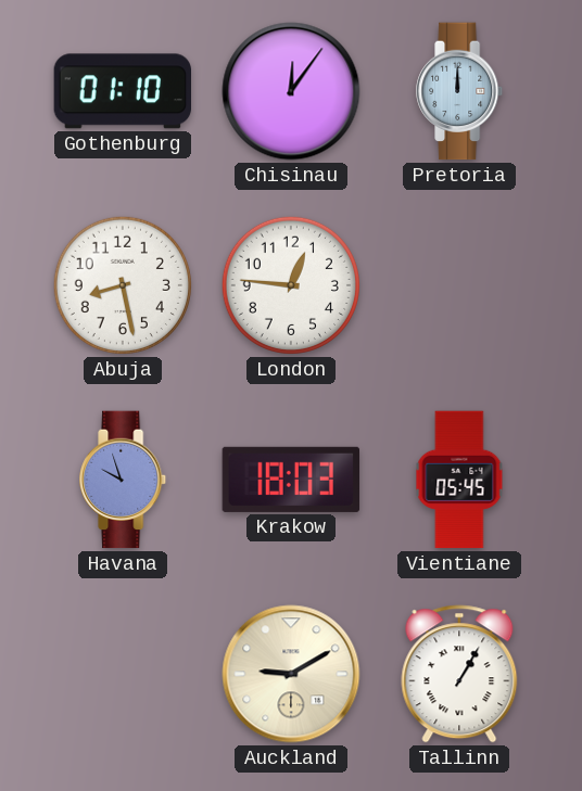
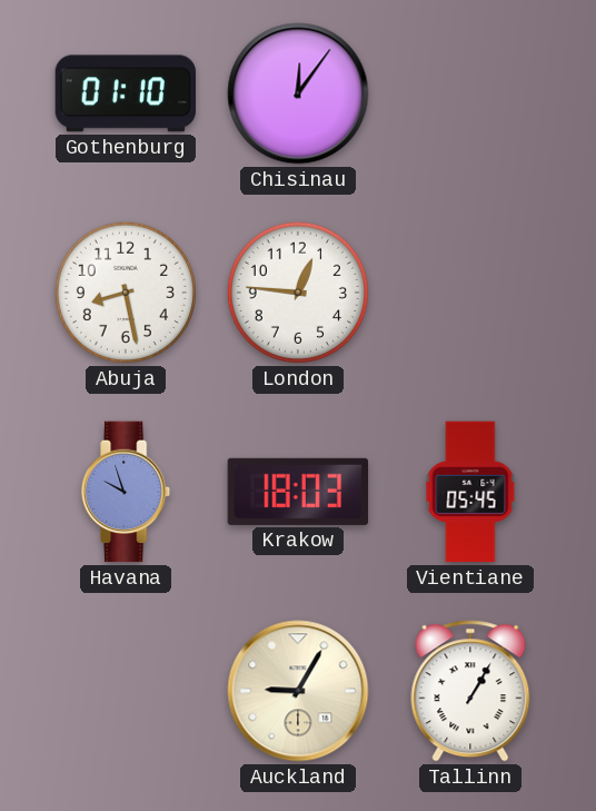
Pretoria: 12:00 -> none
Auckland: 9:10 -> 9:05
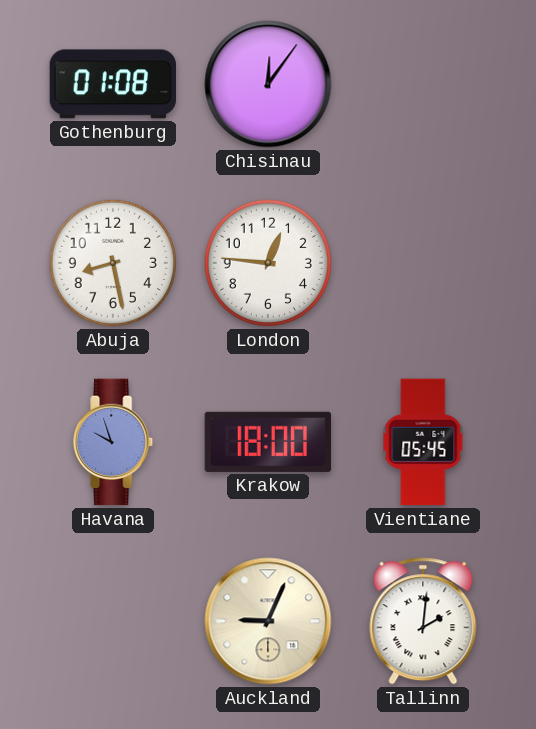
Gothenburg: 01:10 -> 01:08
Krakow: 18:03 -> 18:00
Auckland: 9:05 -> 9:04
Tallinn: 1:05 -> 2:01
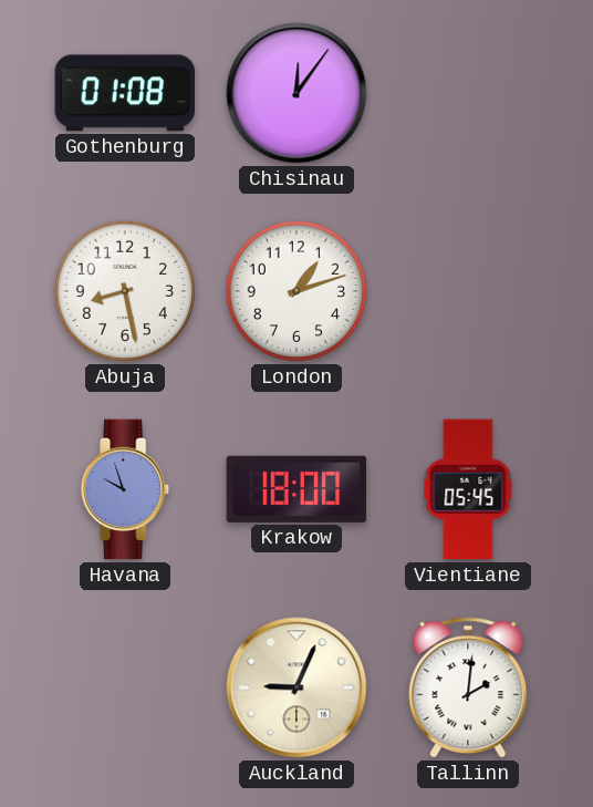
London: 12:46 -> 1:12
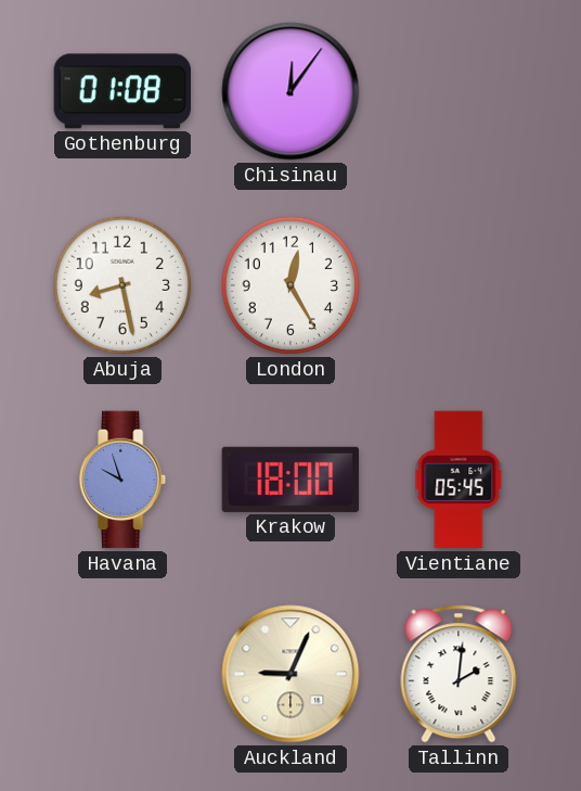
London: 1:12 -> 12:25
